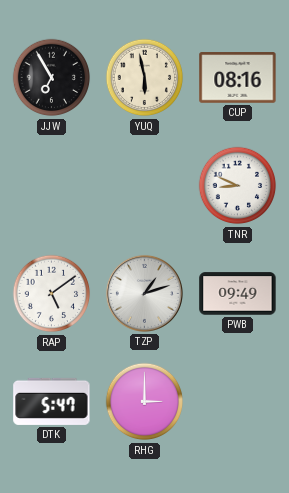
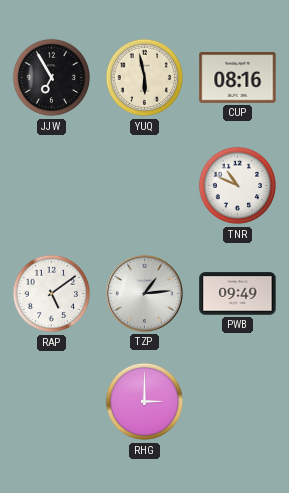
TNR: 8:49 -> 10:49
TZP: 1:12 -> 1:14
DTK: 5:47 -> none
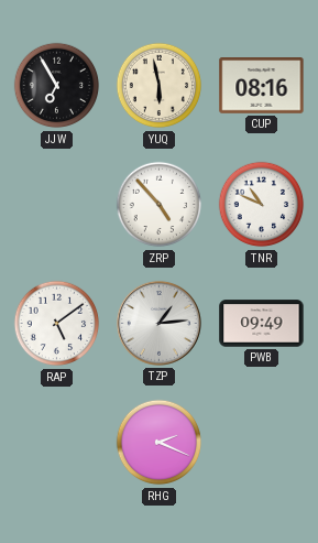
ZRP: none -> 4:53
RHG: 3:00 -> 2:19
